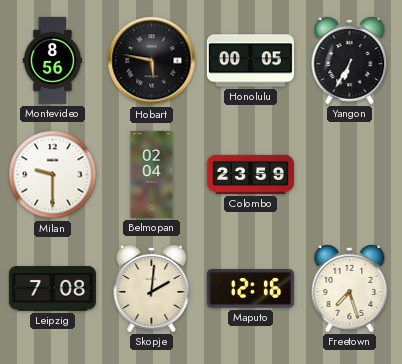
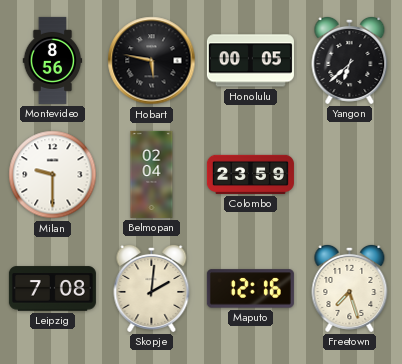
Yangon: 6:35 -> 6:38
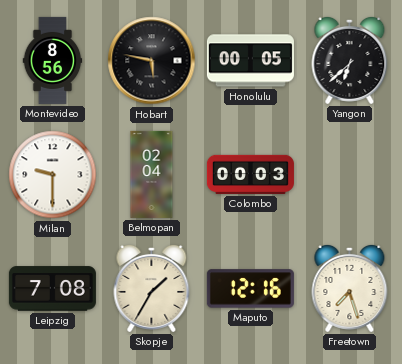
Colombo: 23:59 -> 00:03
Skopje: 2:01 -> 1:35
